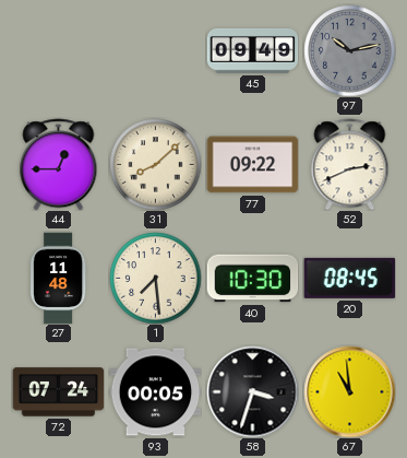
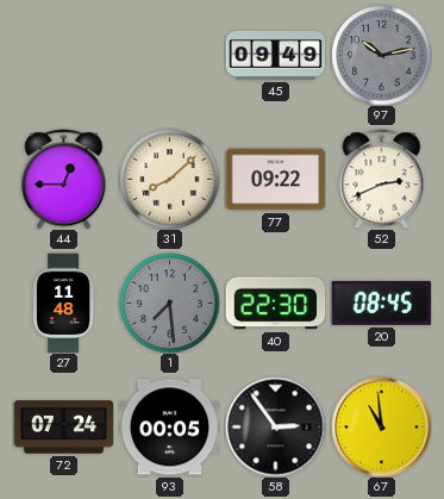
1 dial: cream -> grey
40: 10:30 -> 22:30
58: 3:33 -> 2:54
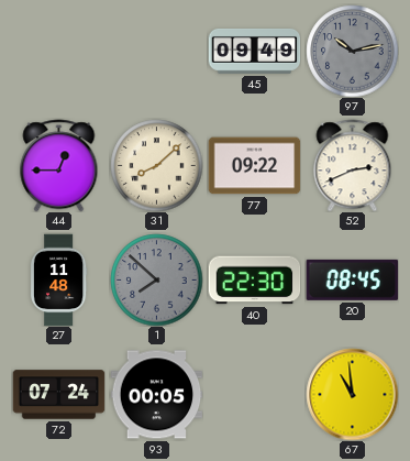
1: 7:29 -> 7:52
58: 2:54 -> none
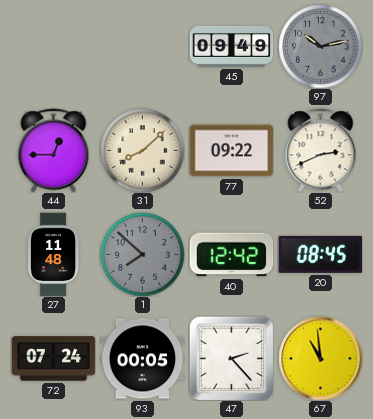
40: 22:30 -> 12:42
47: none -> 2:23
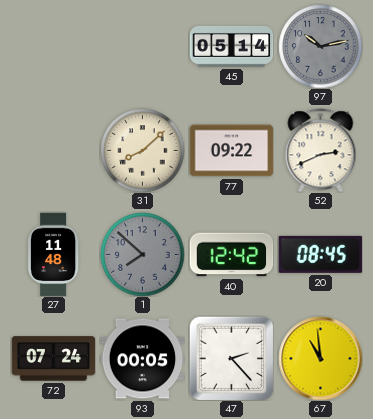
45: 09:49 -> 05:14
44: 12:45 -> none
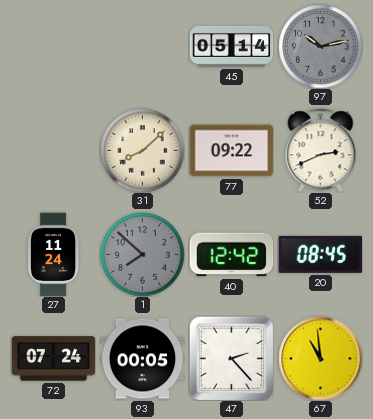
27: 11:48 -> 11:24
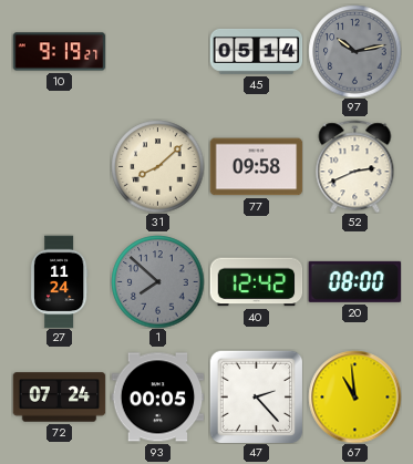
10: none -> 9:19
77: 09:22 -> 09:58
20: 08:45 -> 08:00
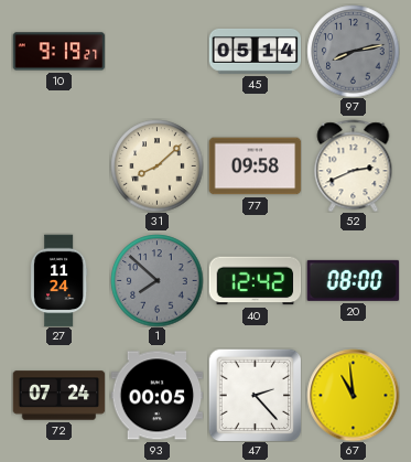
97: 10:13 -> 8:13
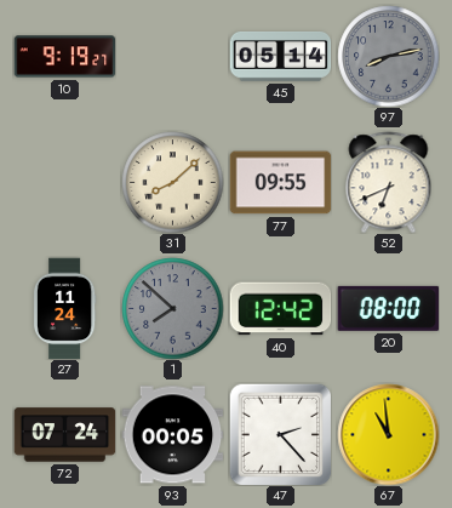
77: 09:58 -> 09:55
52: 2:41 -> 6:41
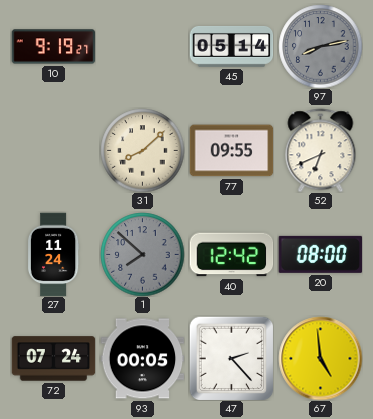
67: 10:59 -> 4:59
